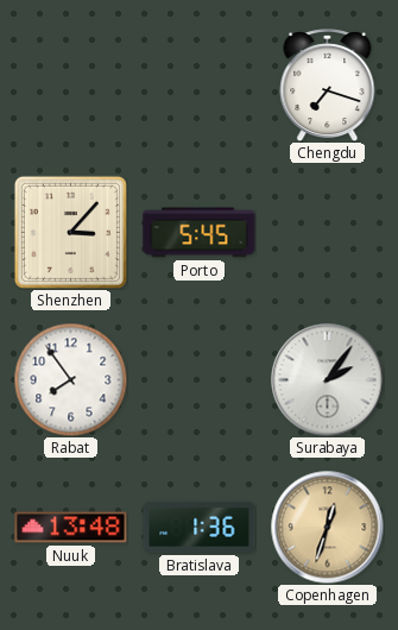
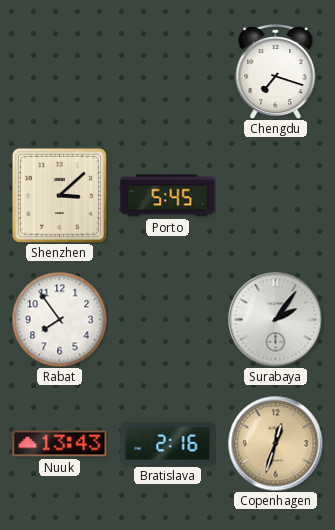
Shenzhen: 3:07 -> 3:08
Nuuk: 13:48 -> 13:43
Bratislava: 1:36 -> 2:16
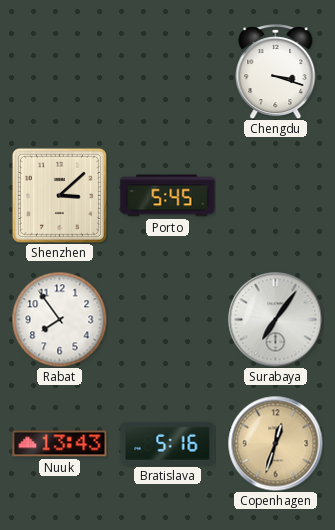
Chengdu: 7:18 -> 3:18
Surabaya: 2:06 -> 7:06
Bratislava: 2:16 -> 5:16
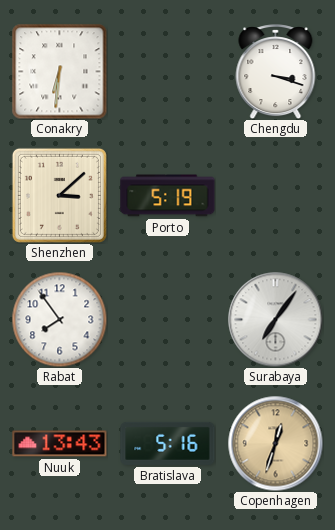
Conakry: none -> 6:31
Porto: 5:45 -> 5:19
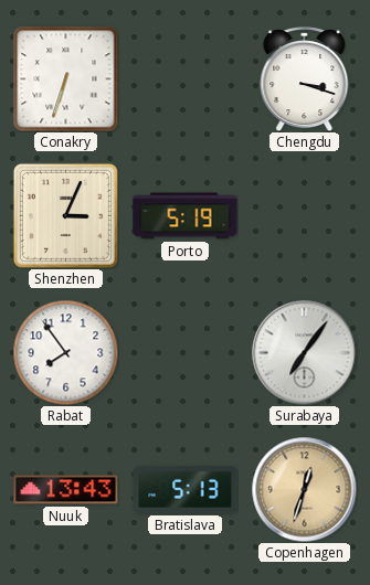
Conakry: 6:31 -> 6:33
Shenzhen: 3:08 -> 3:04
Bratislava: 5:16 -> 5:13
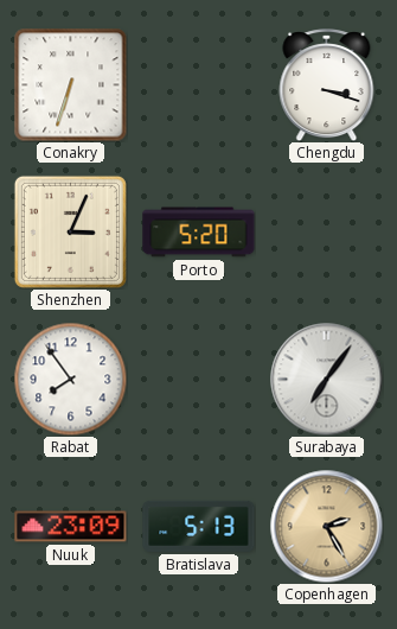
Porto: 5:19 -> 5:20
Nuuk: 13:43 -> 23:09
Copenhagen: 12:33 -> 2:25
